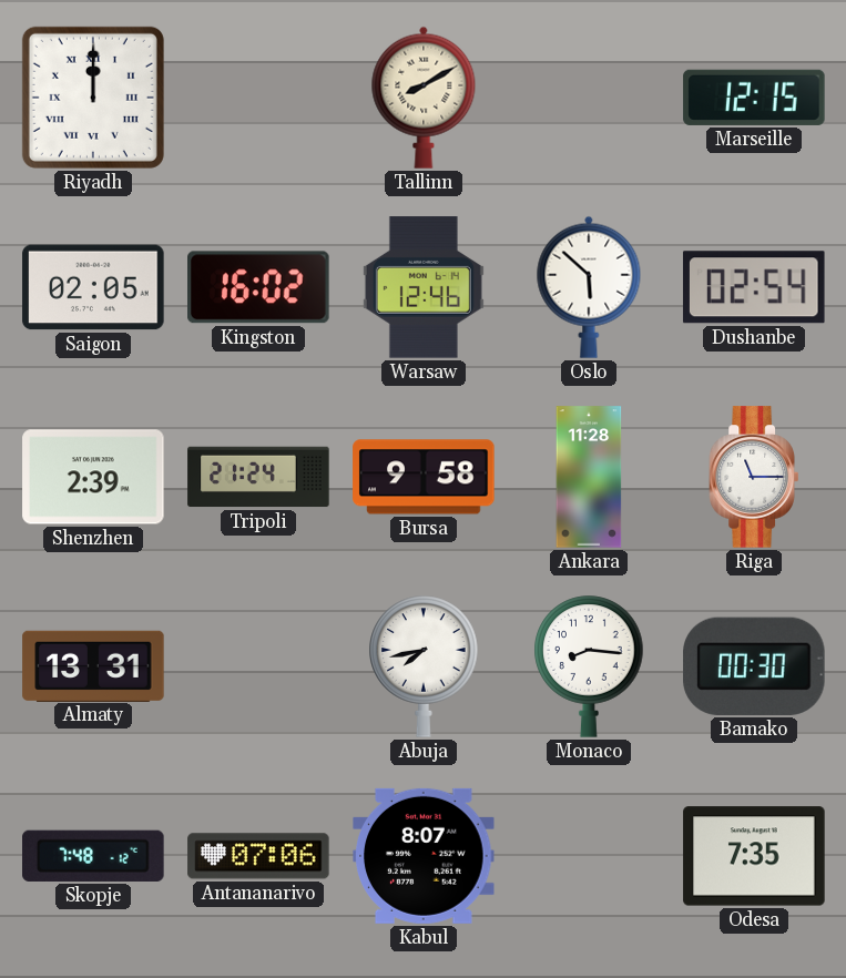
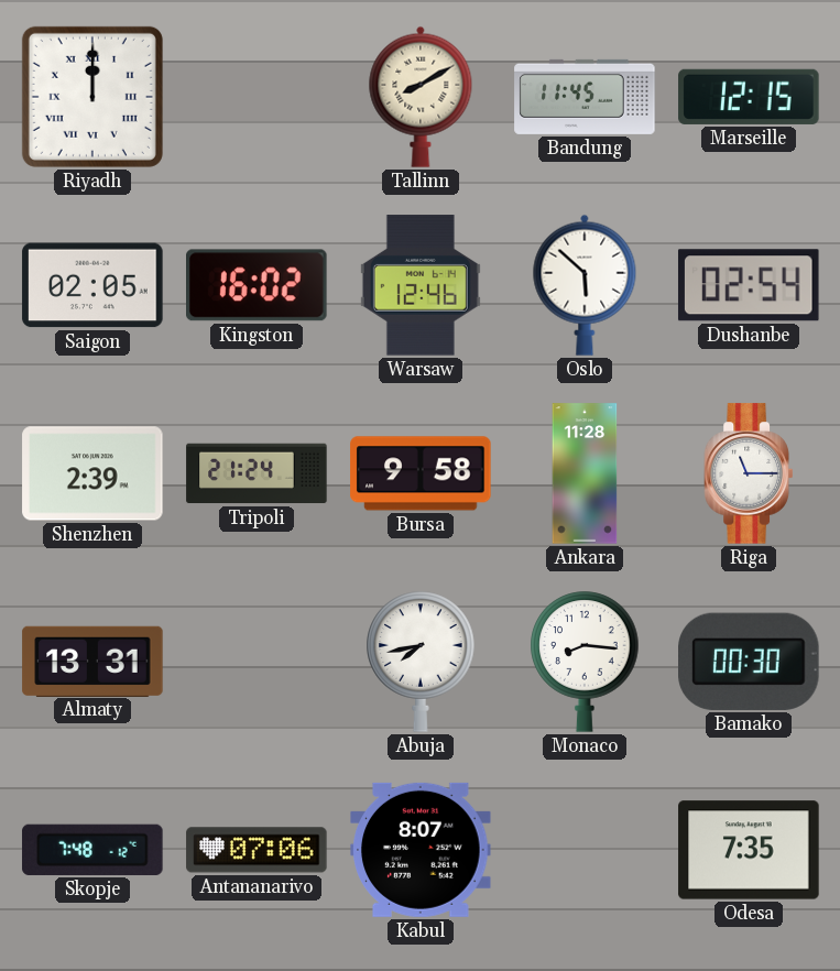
Bandung: none -> 11:45
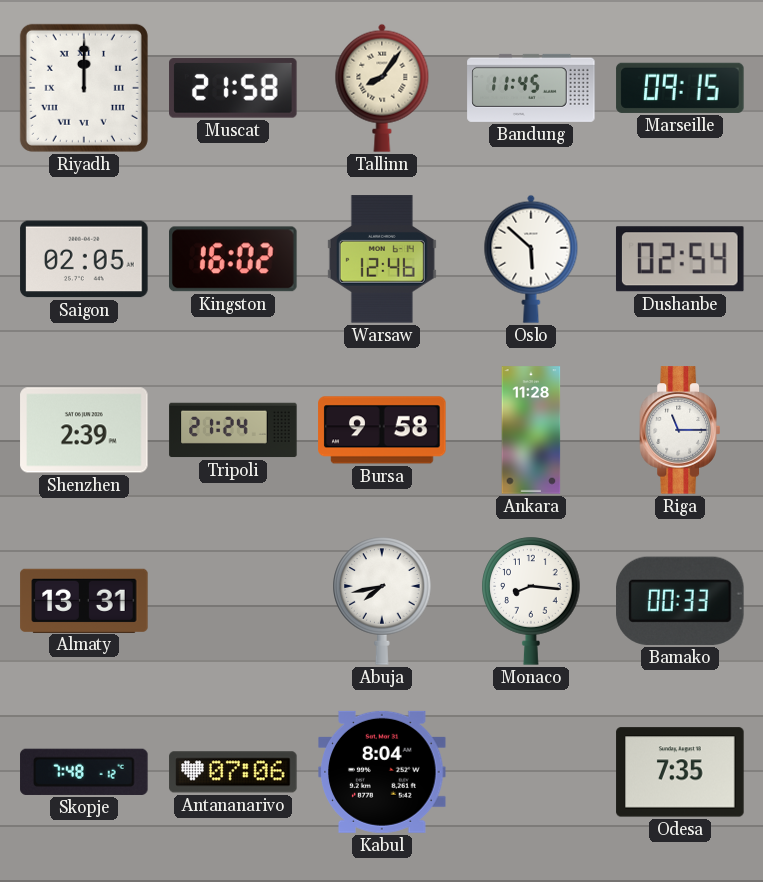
Muscat: none -> 21:58
Tallinn: 8:10 -> 8:06
Marseille: 12:15 -> 09:15
Bamako: 00:30 -> 00:33
Kabul: 8:07 -> 8:04
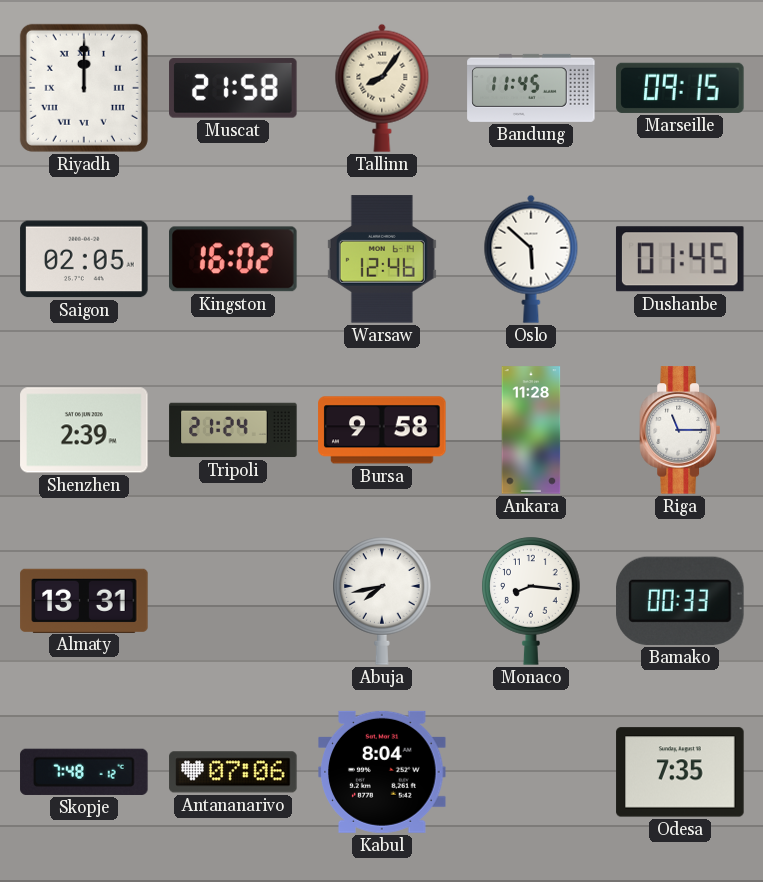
Dushanbe: 02:54 -> 01:45
